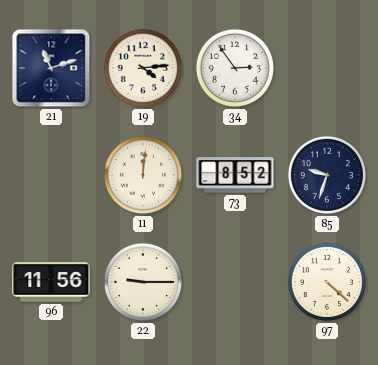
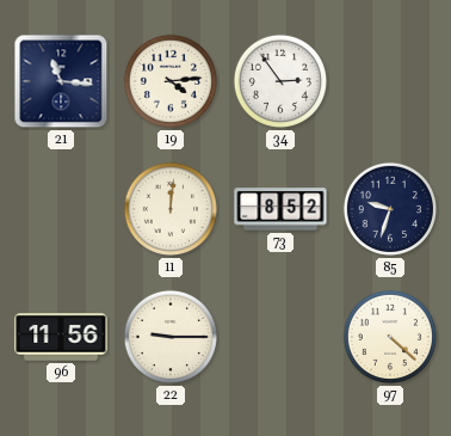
21: 11:12 -> 11:16
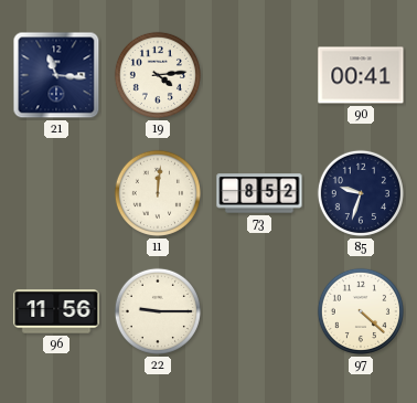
34: 2:54 -> none
90: none -> 00:41
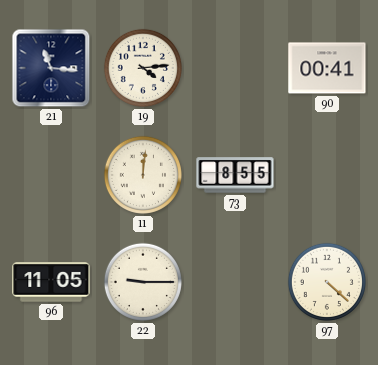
73: 8:52 -> 8:55
85: 9:33 -> none
96: 11:56 -> 11:05
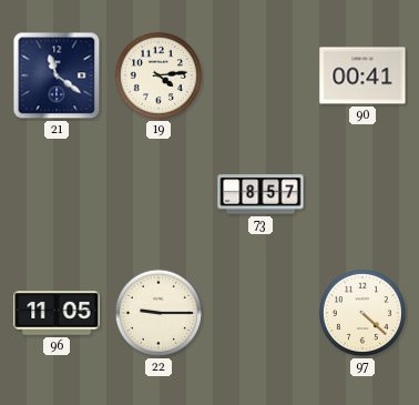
21: 11:16 -> 11:21
11: 12:01 -> none
73: 8:55 -> 8:57
